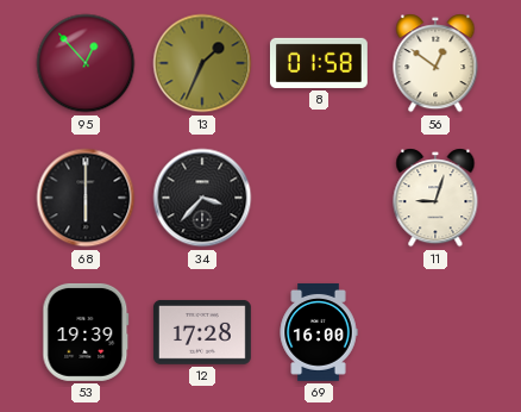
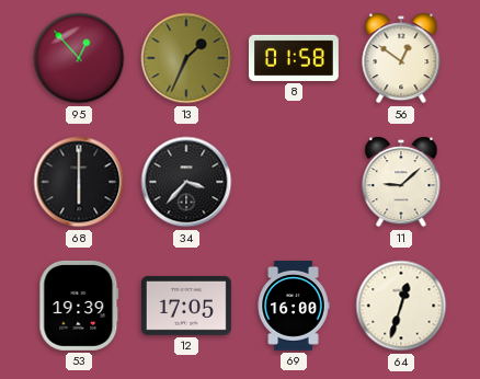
11: 9:03 -> 9:08
12: 17:28 -> 17:05
64: none -> 12:33
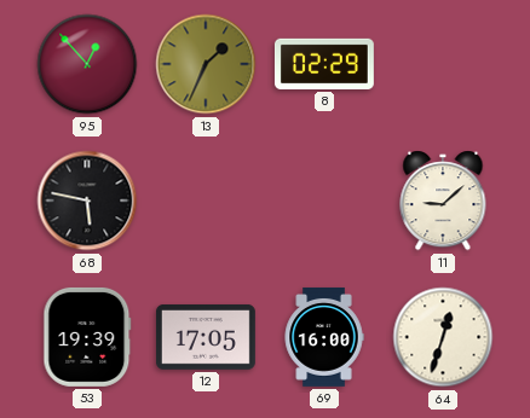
8: 01:58 -> 02:29
56: 12:51 -> none
68: 6:00 -> 5:47
34: 3:37 -> none
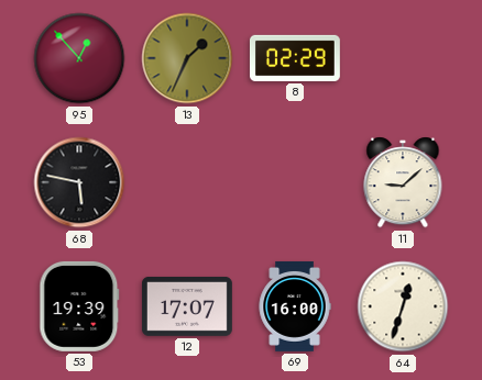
12: 17:05 -> 17:07
